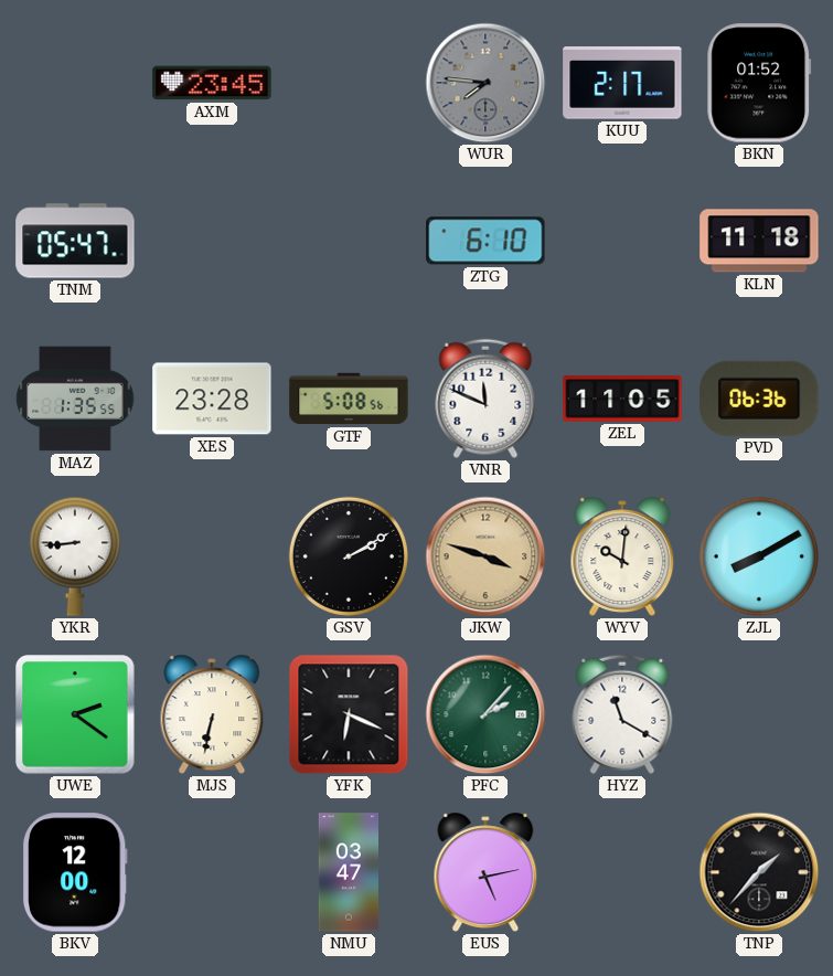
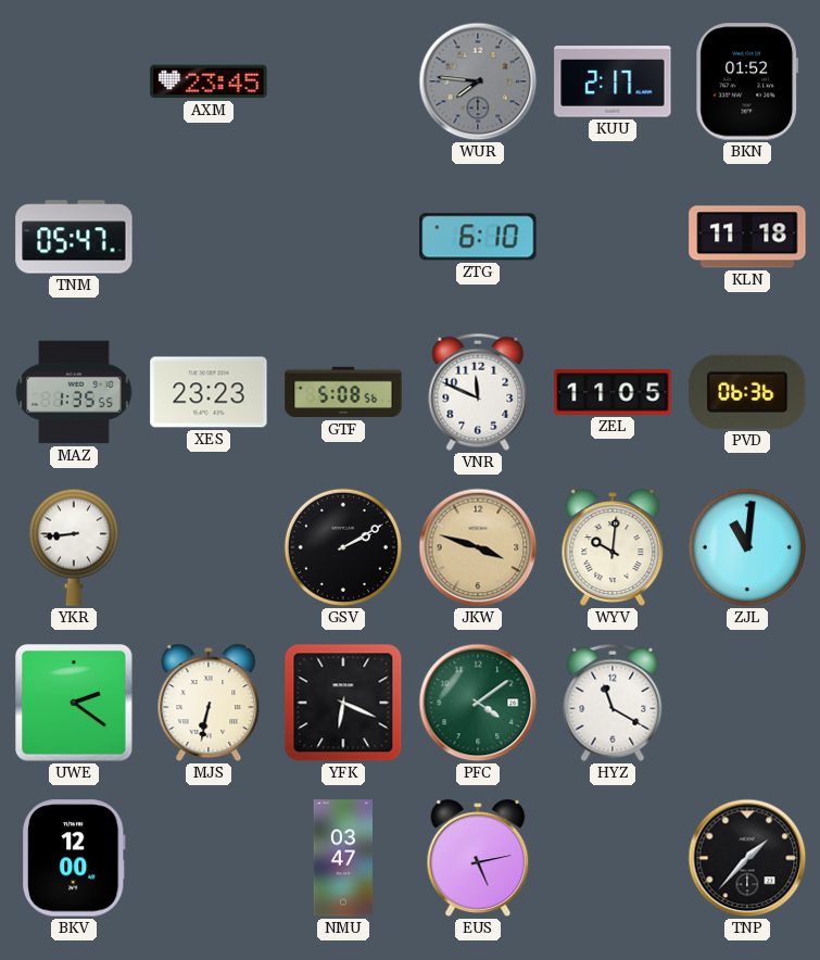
XES: 23:28 -> 23:23
ZJL: 8:10 -> 11:01
PFC: 2:07 -> 4:09
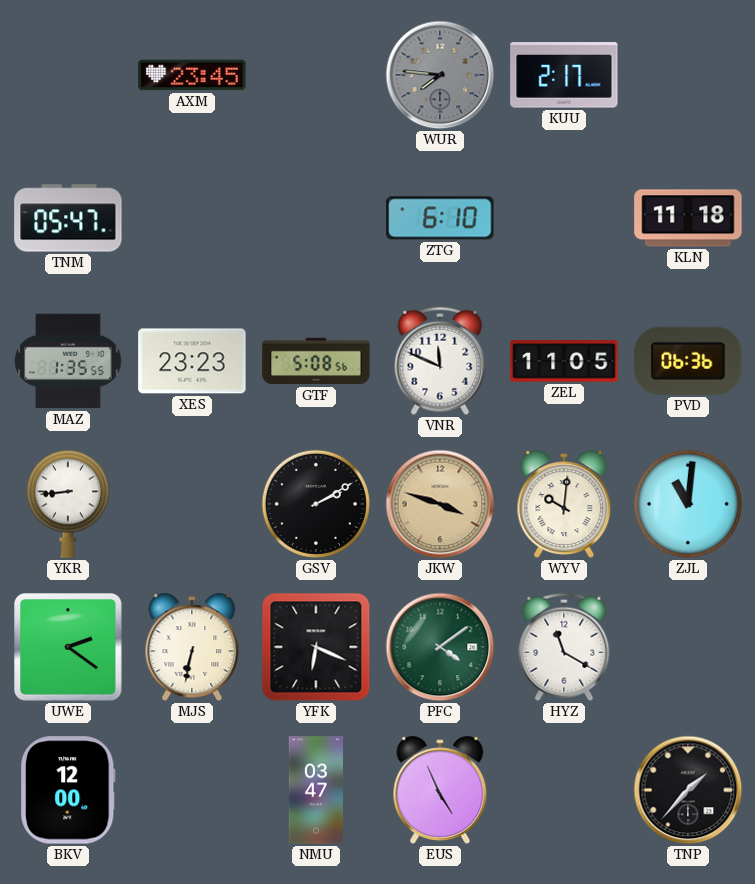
BKN: 01:52 -> none
EUS: 5:13 -> 4:56
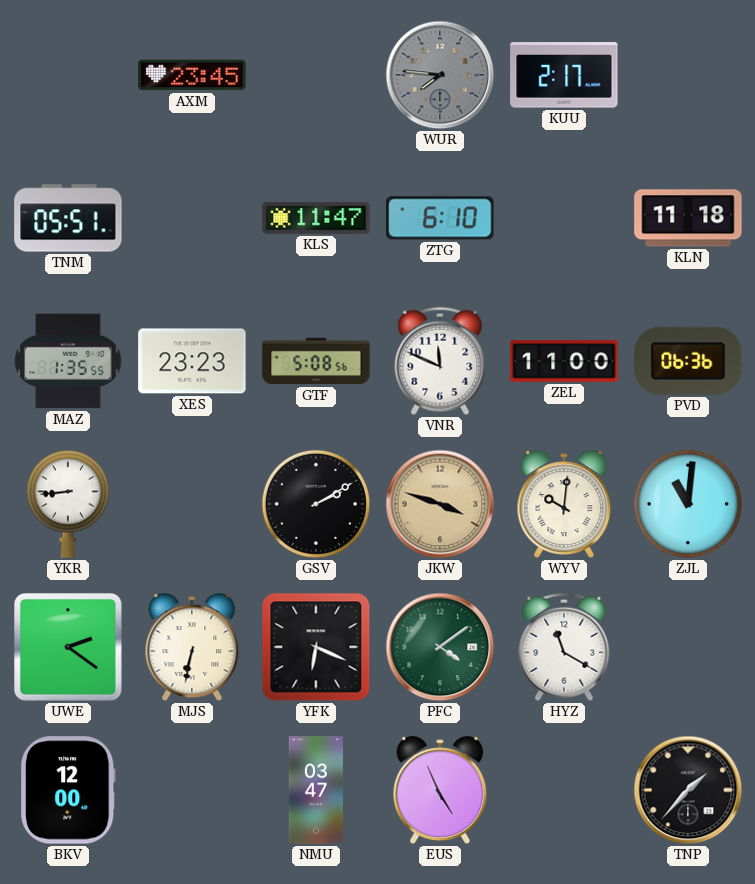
TNM: 05:47 -> 05:51
KLS: none -> 11:47
ZEL: 11:05 -> 11:00
